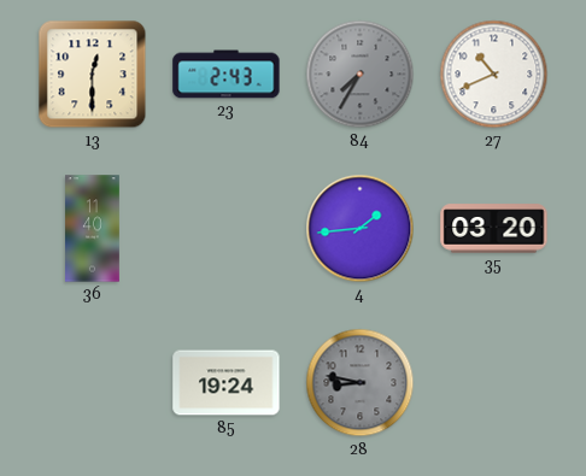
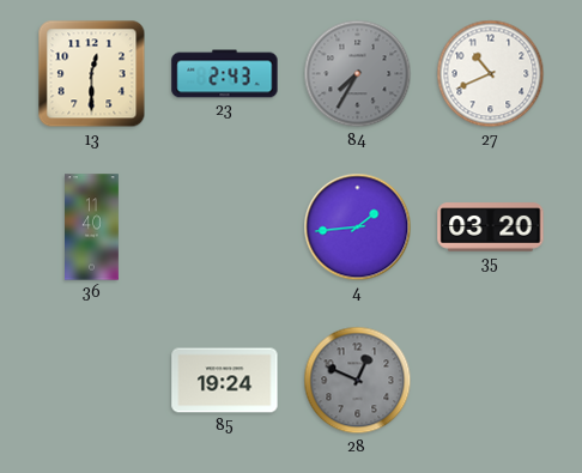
28: 8:47 -> 12:49
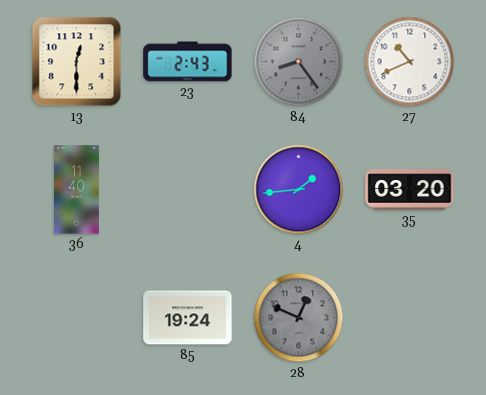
84: 7:35 -> 8:24
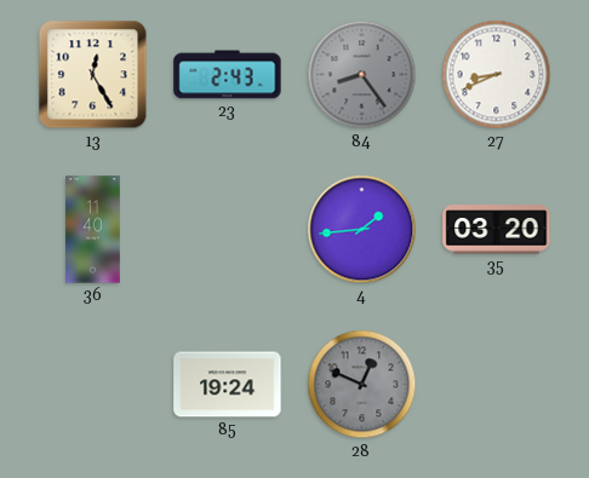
13: 12:30 -> 12:25
27: 10:41 -> 8:41
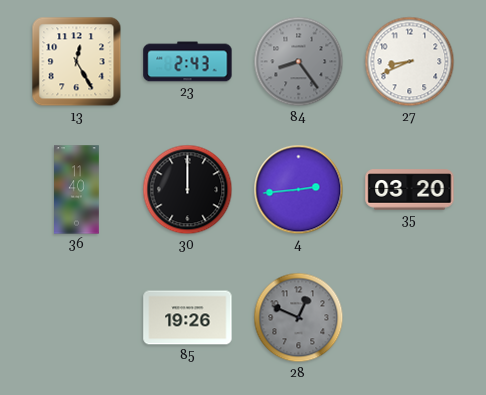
30: none -> 12:00
4: 1:44 -> 2:44
85: 19:24 -> 19:26
